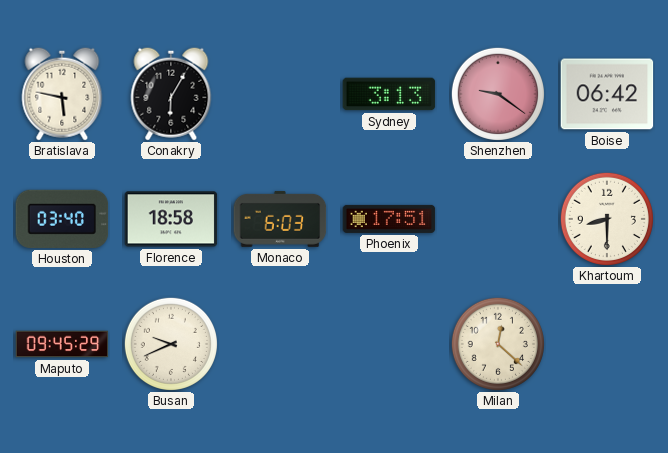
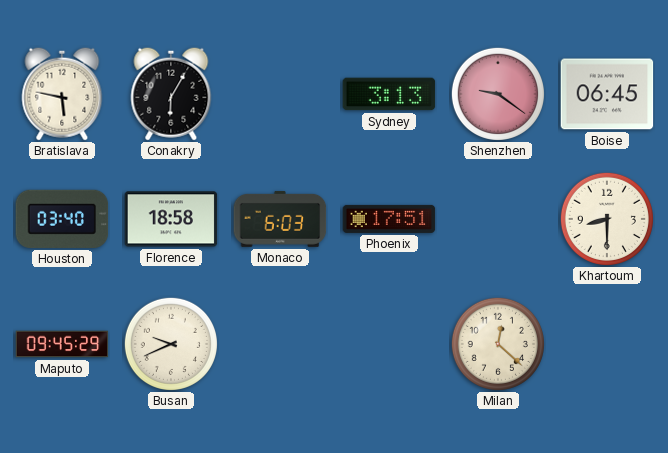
Boise: 06:42 -> 06:45
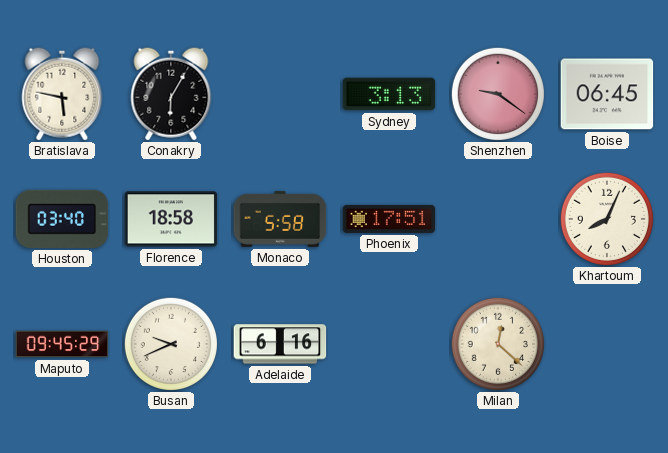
Monaco: 6:03 -> 5:58
Khartoum: 8:30 -> 8:04
Adelaide: none -> 6:16
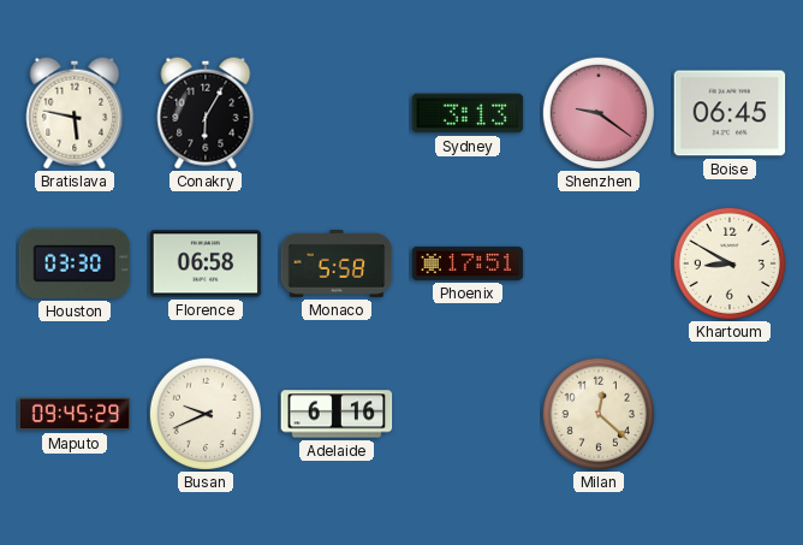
Houston: 03:40 -> 03:30
Florence: 18:58 -> 06:58
Khartoum: 8:04 -> 8:50
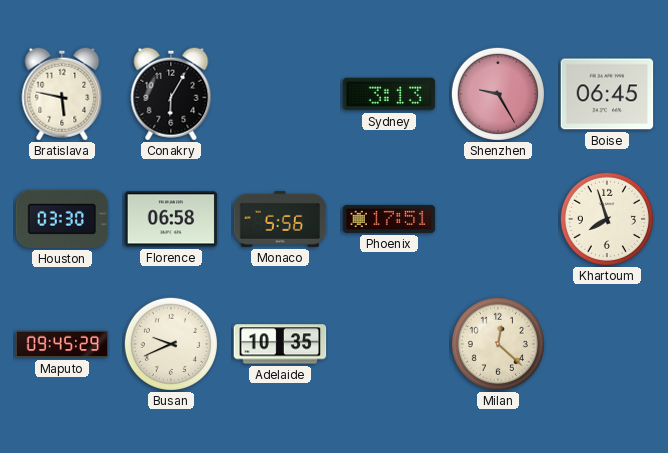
Shenzhen: 9:21 -> 9:25
Monaco: 5:58 -> 5:56
Khartoum: 8:50 -> 7:57
Adelaide: 6:16 -> 10:35
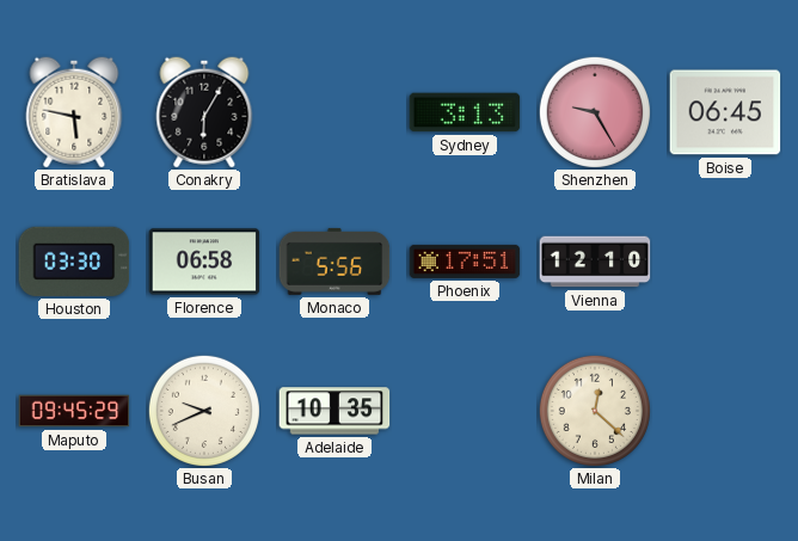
Vienna: none -> 12:10
Khartoum: 7:57 -> none
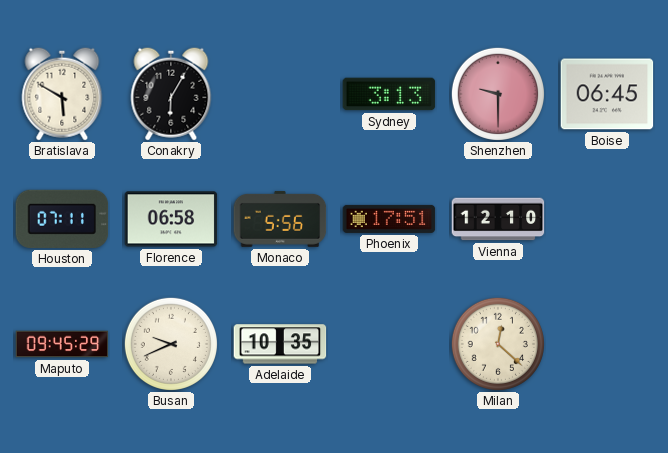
Bratislava: 5:47 -> 5:50
Shenzhen: 9:25 -> 9:30
Houston: 03:30 -> 07:11
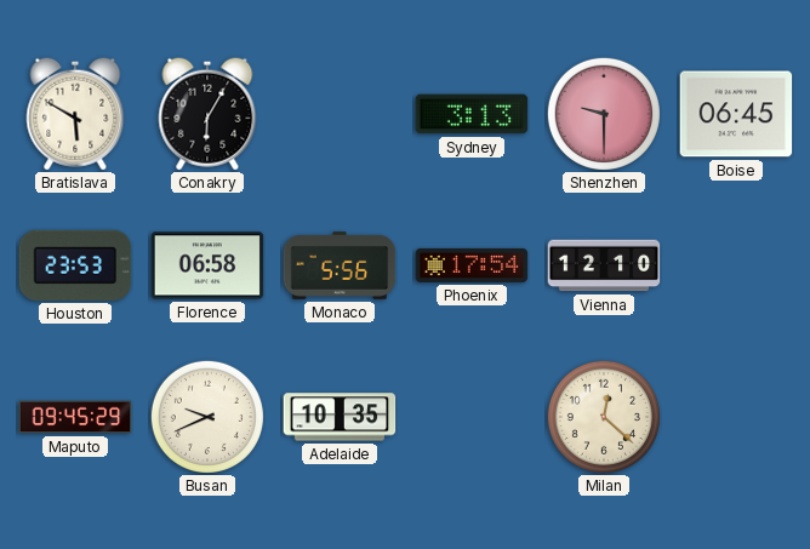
Houston: 07:11 -> 23:53
Phoenix: 17:51 -> 17:54
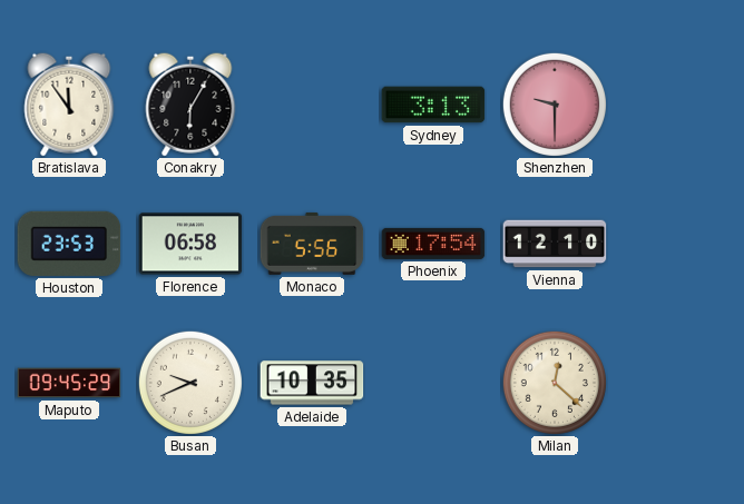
Bratislava: 5:50 -> 11:54
Boise: 06:45 -> none
